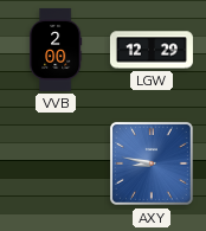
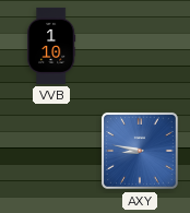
VVB: 2:00 -> 1:10
LGW: 12:29 -> none
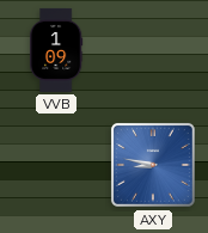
VVB: 1:10 -> 1:09
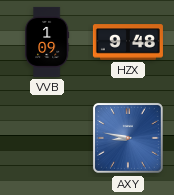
HZX: none -> 9:48
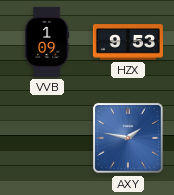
HZX: 9:48 -> 9:53
AXY: 8:47 -> 1:47
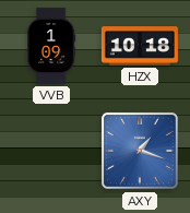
HZX: 9:53 -> 10:18
AXY: 1:47 -> 1:18
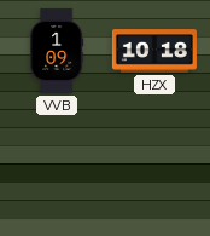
AXY: 1:18 -> none
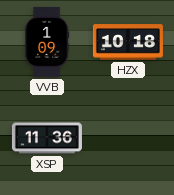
XSP: none -> 11:36
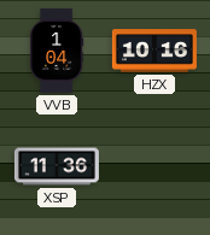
VVB: 1:09 -> 1:04
HZX: 10:18 -> 10:16
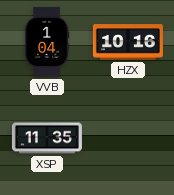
XSP: 11:36 -> 11:35
